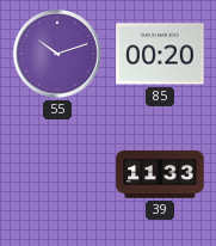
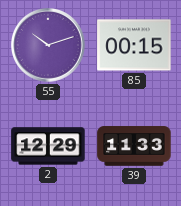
85: 00:20 -> 00:15
2: none -> 12:29
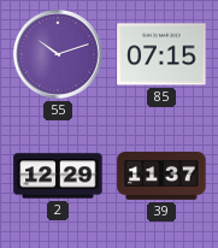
85: 00:15 -> 07:15
39: 11:33 -> 11:37
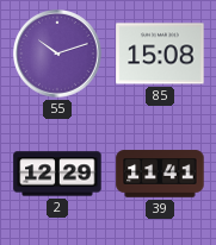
85: 07:15 -> 15:08
39: 11:37 -> 11:41
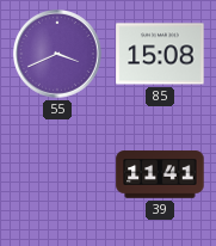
55: 10:12 -> 3:41
2: 12:29 -> none
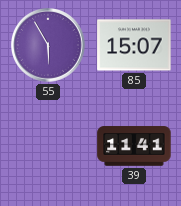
55: 3:41 -> 5:55
85: 15:08 -> 15:07
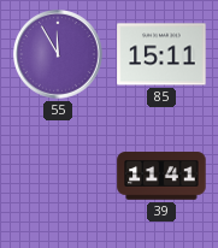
55: 5:55 -> 11:55
85: 15:07 -> 15:11
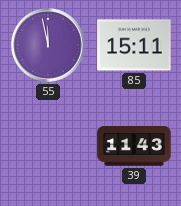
55: 11:55 -> 11:58
39: 11:41 -> 11:43
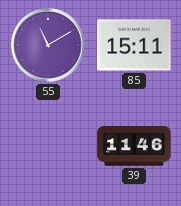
55: 11:58 -> 11:10
39: 11:43 -> 11:46
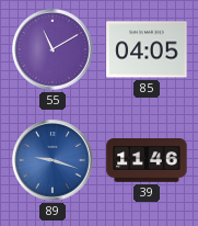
85: 15:11 -> 04:05
89: none -> 9:18
